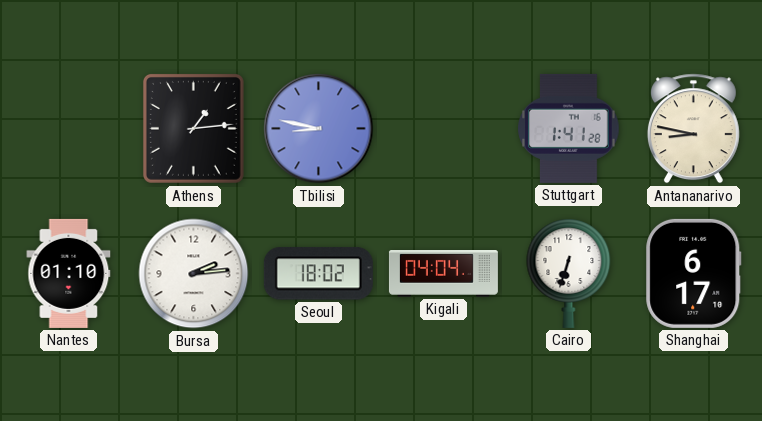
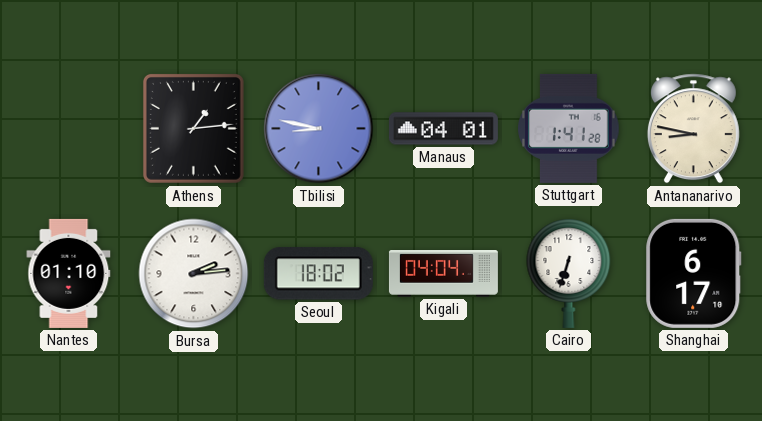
Manaus: none -> 04:01
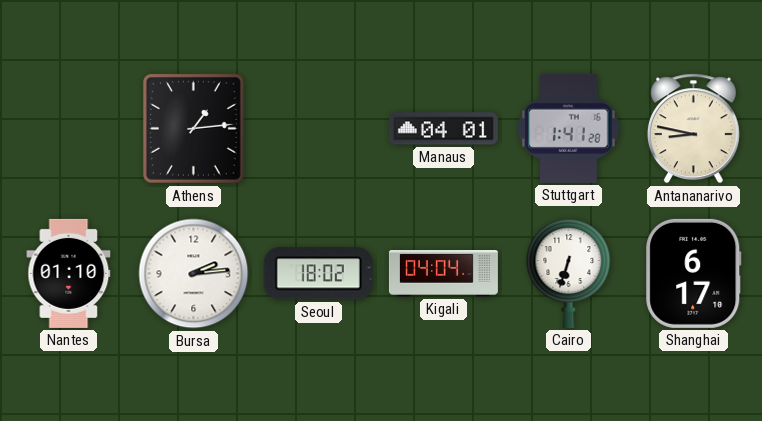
Tbilisi: 8:47 -> none
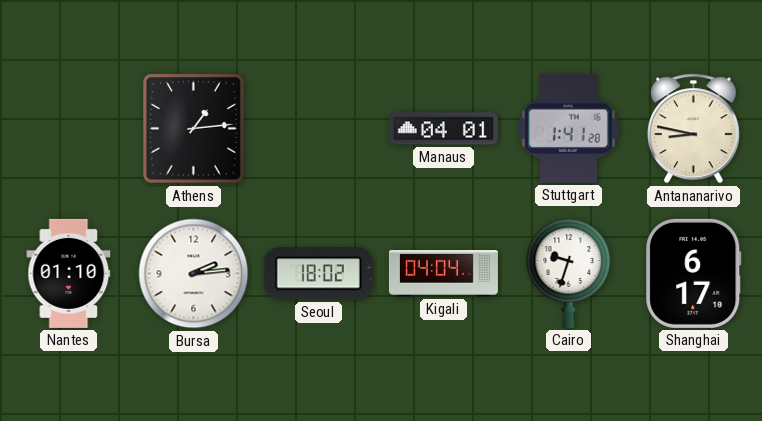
Cairo: 6:33 -> 9:33
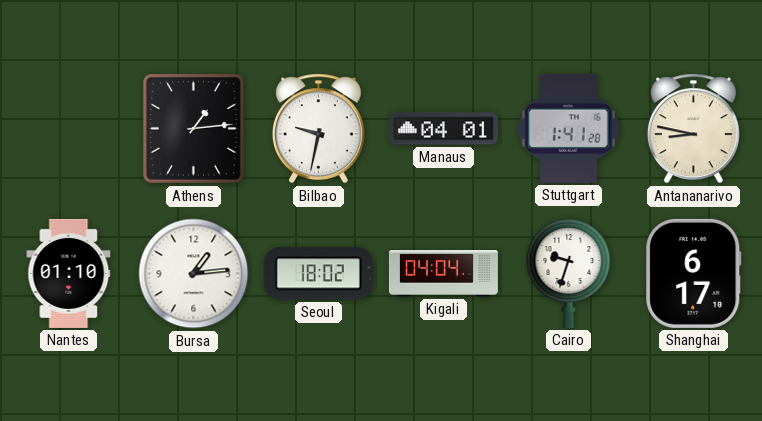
Bilbao: none -> 9:32
Bursa: 2:14 -> 1:14
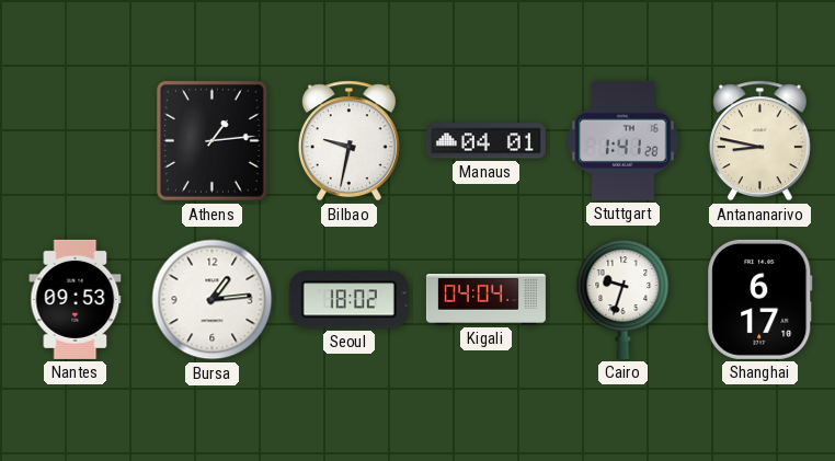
Nantes: 01:10 -> 09:53
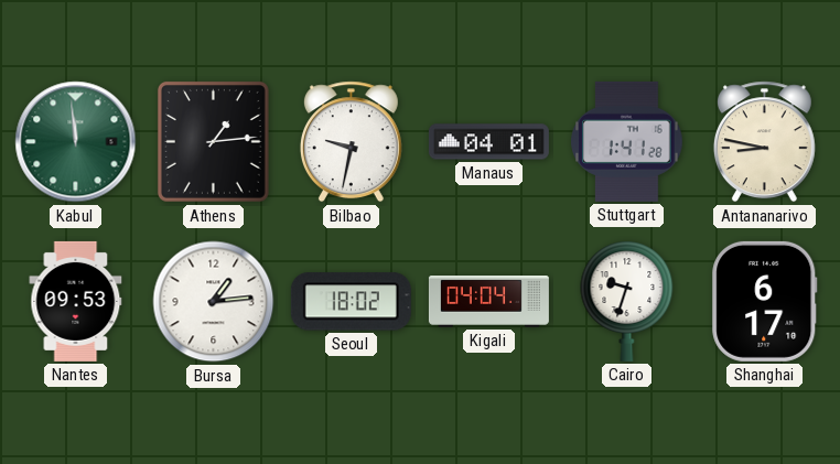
Kabul: none -> 11:59
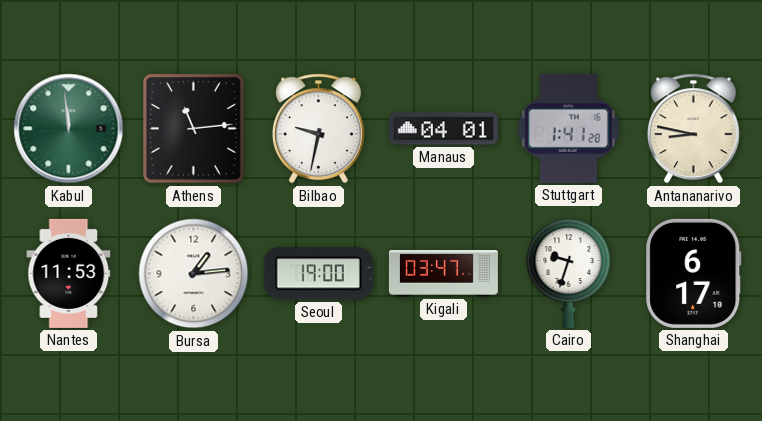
Athens: 1:14 -> 11:14
Nantes: 09:53 -> 11:53
Seoul: 18:02 -> 19:00
Kigali: 04:04 -> 03:47
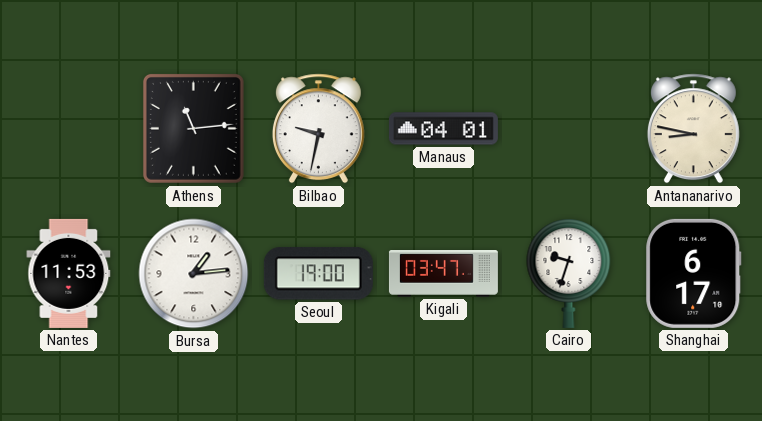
Kabul: 11:59 -> none
Stuttgart: 1:41 -> none
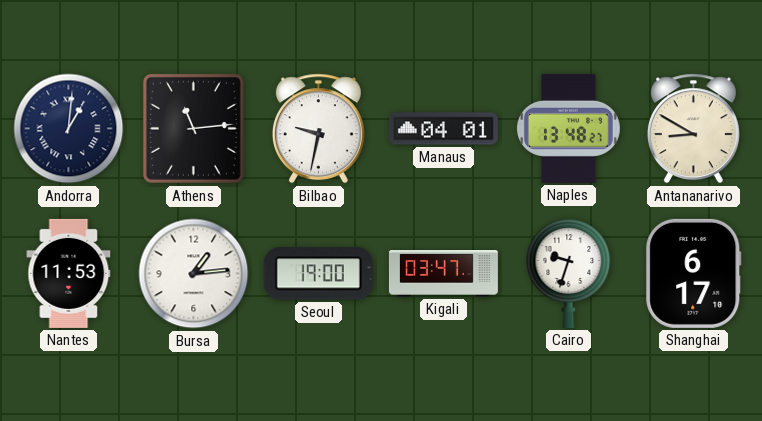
Andorra: none -> 1:01
Naples: none -> 13:48
Antananarivo: 8:47 -> 8:50
